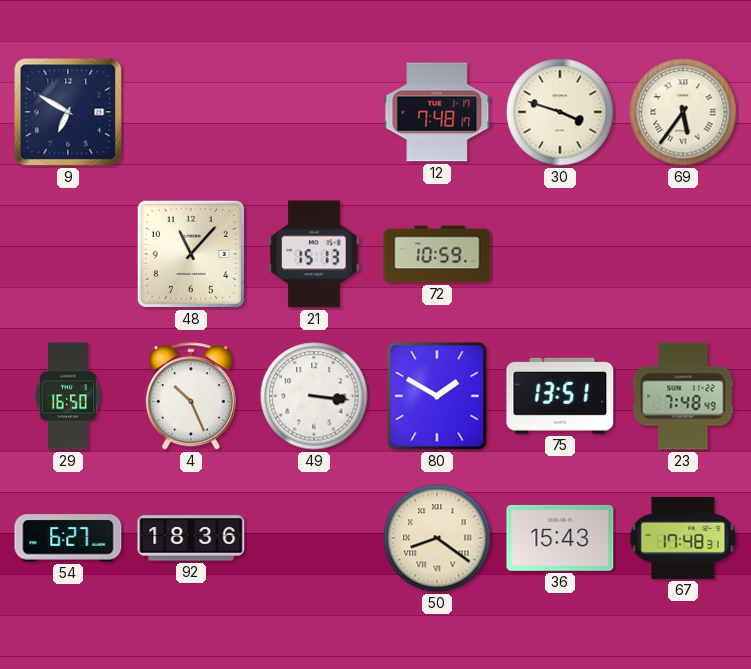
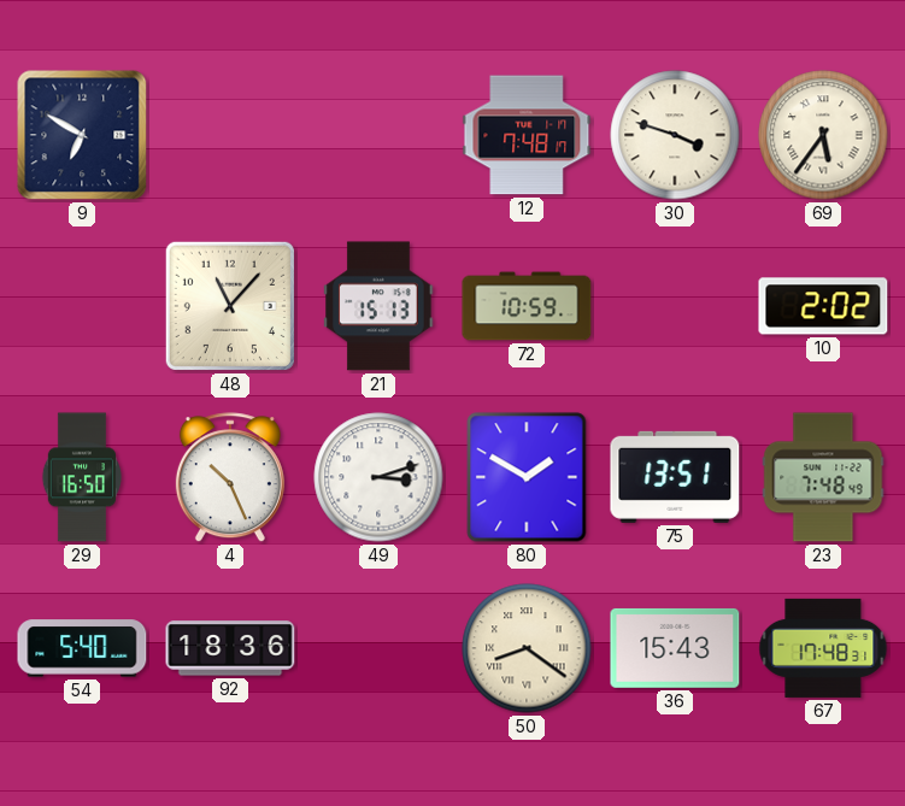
10: none -> 2:02
49: 3:16 -> 3:12
54: 6:27 -> 5:40
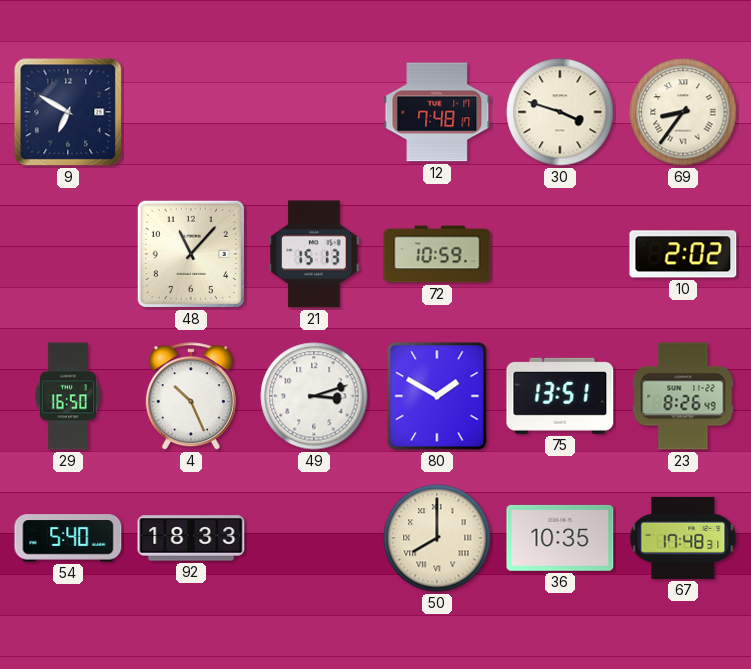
69: 5:36 -> 8:36
23: 7:48 -> 8:26
92: 18:36 -> 18:33
50: 8:21 -> 8:00
36: 15:43 -> 10:35
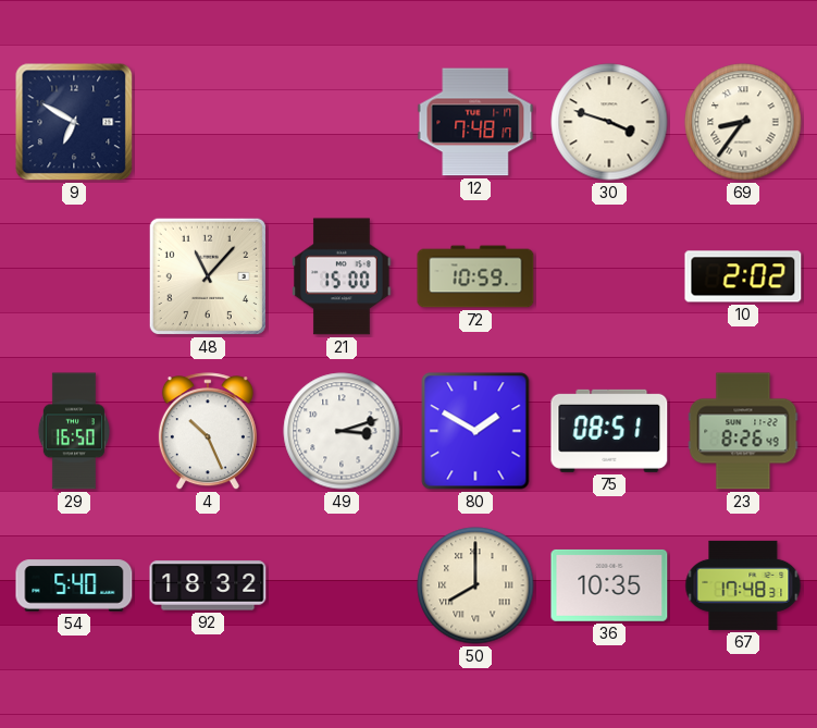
21: 15:13 -> 15:00
75: 13:51 -> 08:51
92: 18:33 -> 18:32
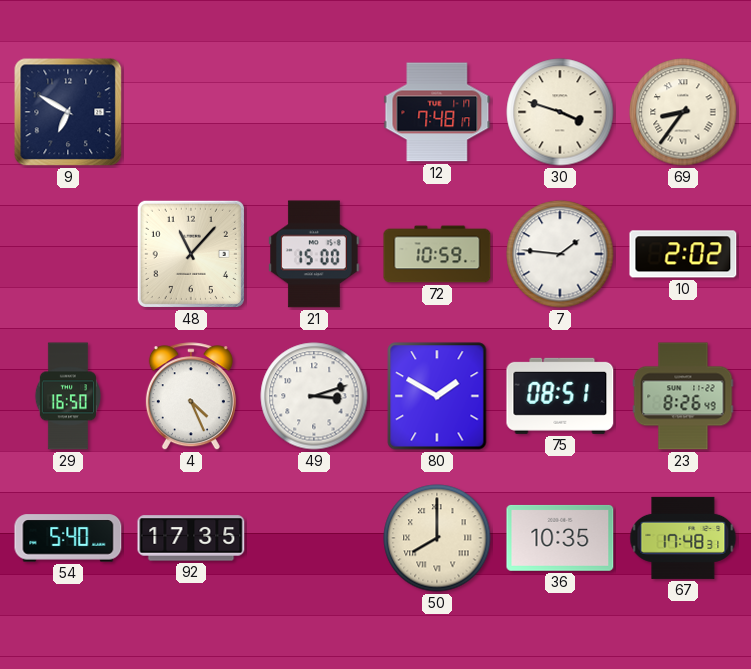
7: none -> 1:46
4: 10:26 -> 4:26
92: 18:32 -> 17:35
